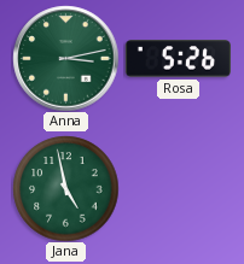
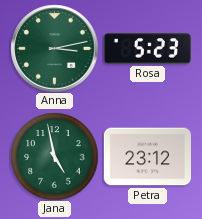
Rosa: 5:26 -> 5:23
Petra: none -> 23:12
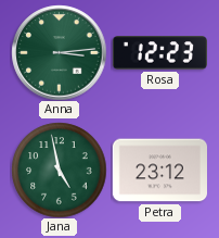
Anna: 3:13 -> 3:14
Rosa: 5:23 -> 12:23
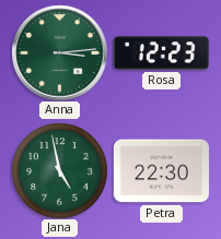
Petra: 23:12 -> 22:30
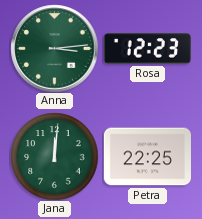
Jana: 4:58 -> 12:01
Petra: 22:30 -> 22:25
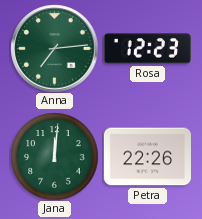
Anna: 3:14 -> 7:14
Petra: 22:25 -> 22:26
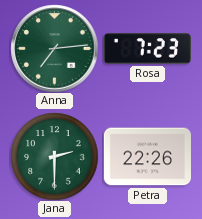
Rosa: 12:23 -> 7:23
Jana: 12:01 -> 2:30
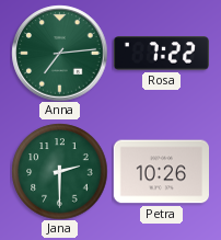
Rosa: 7:23 -> 7:22
Petra: 22:26 -> 10:26
